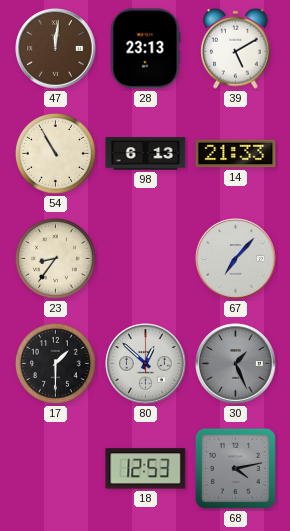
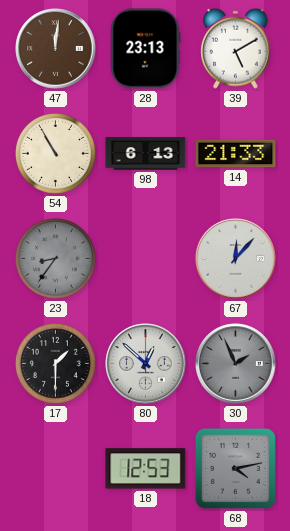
23 dial: cream -> grey
67: 7:07 -> 12:07
30: 1:26 -> 1:56
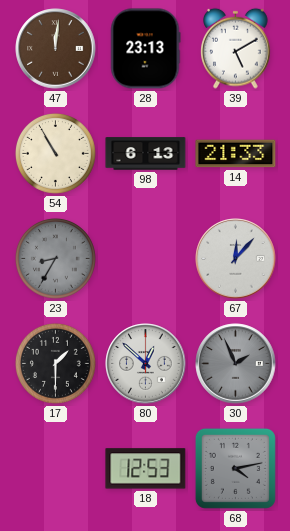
23: 8:36 -> 8:35
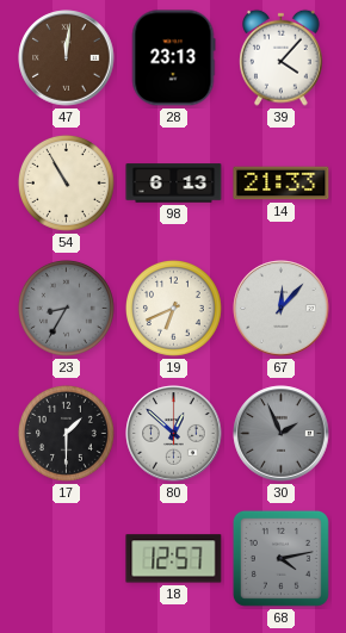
39: 5:10 -> 4:07
19: none -> 6:41
18: 12:53 -> 12:57
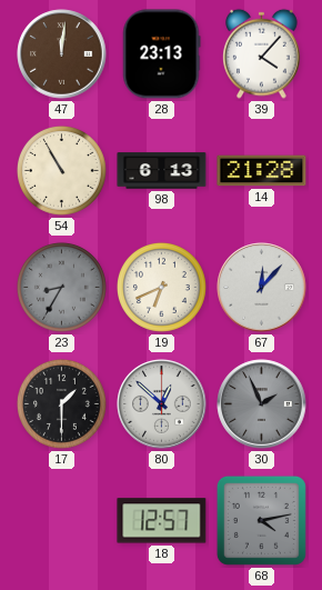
14: 21:33 -> 21:28
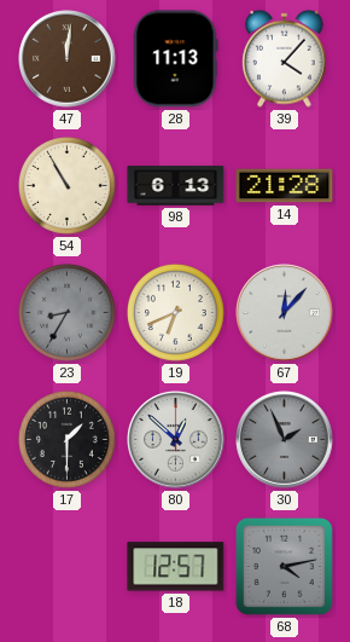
28: 23:13 -> 11:13
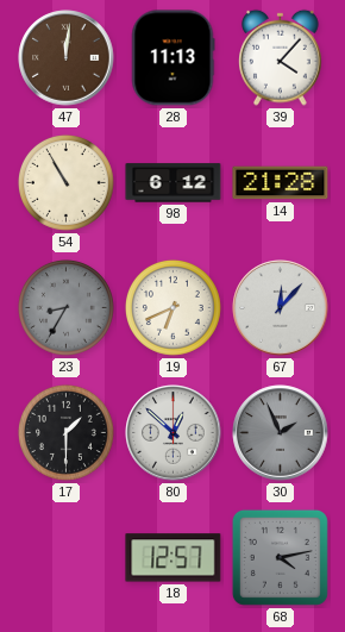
98: 6:13 -> 6:12
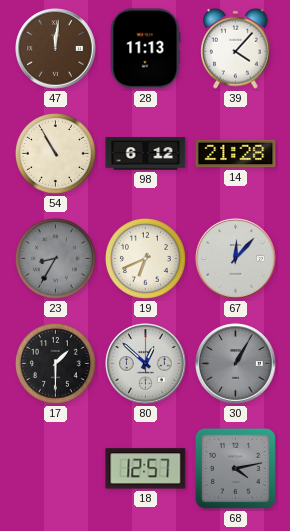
30: 1:56 -> 1:05
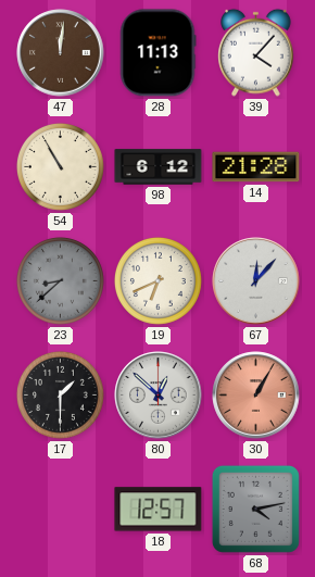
23: 8:35 -> 8:38
30 dial: grey -> salmon
